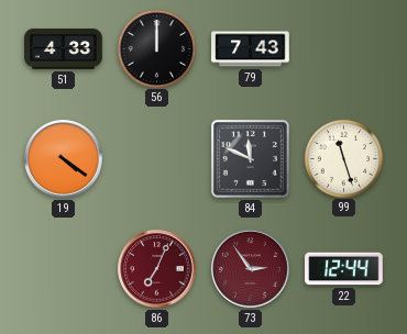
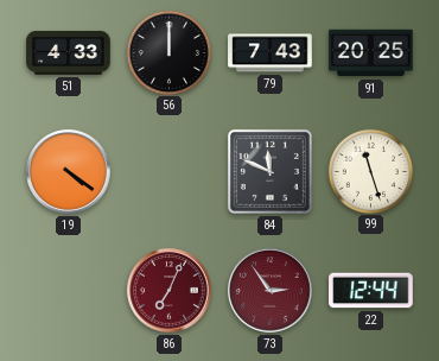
91: none -> 20:25
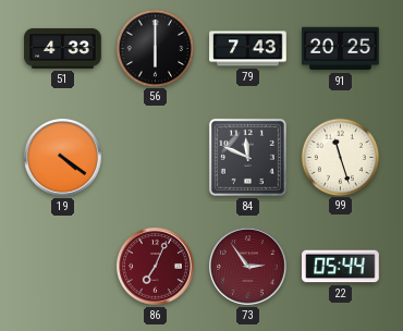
56: 12:00 -> 6:00
22: 12:44 -> 05:44
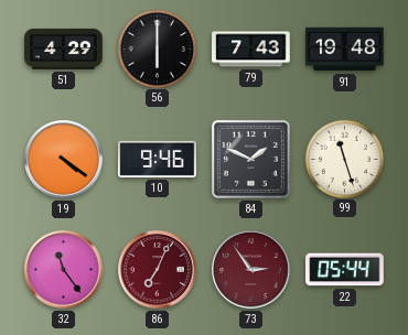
51: 4:33 -> 4:29
91: 20:25 -> 19:48
10: none -> 9:46
84: 11:49 -> 1:49
32: none -> 11:24
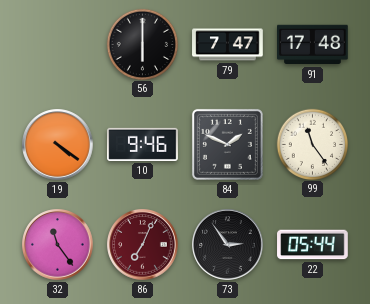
51: 4:29 -> none
79: 7:43 -> 7:47
91: 19:48 -> 17:48
99: 11:27 -> 11:24
73 dial: burgundy -> black
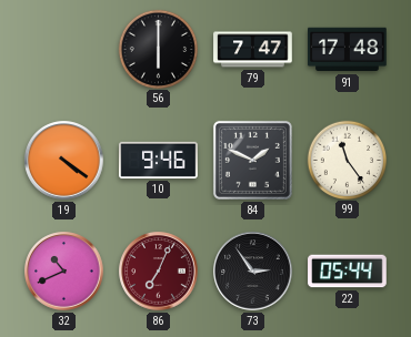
32: 11:24 -> 10:41
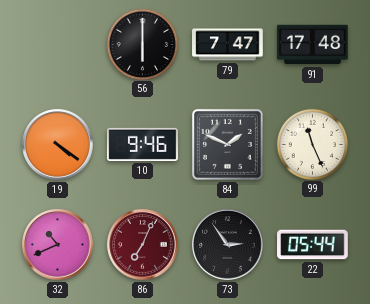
99: 11:24 -> 11:26
